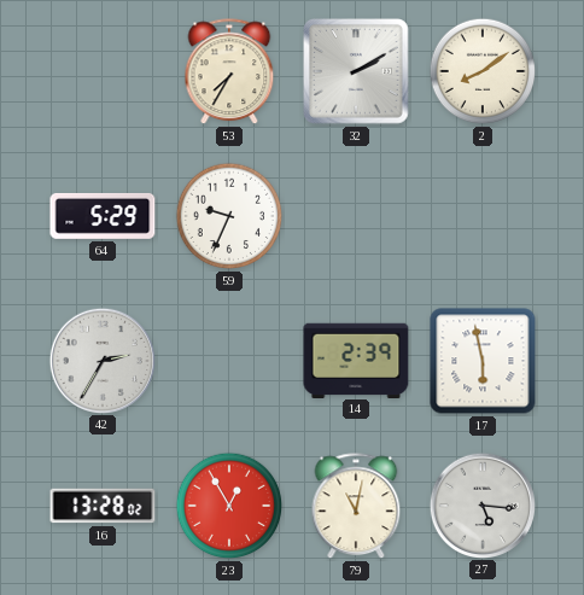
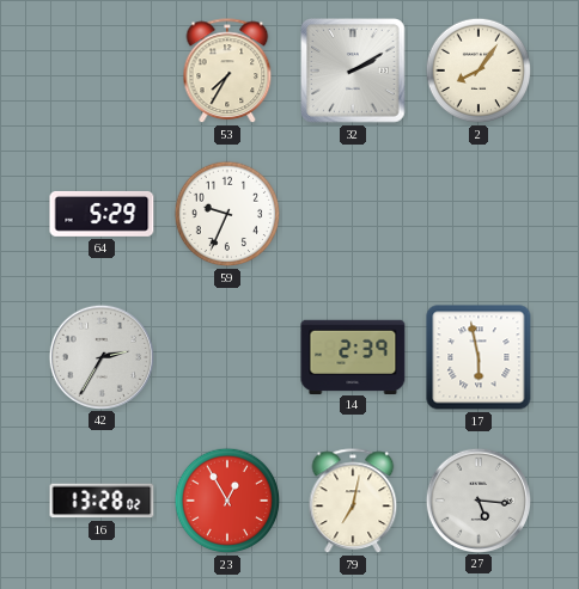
2: 8:09 -> 8:06
79: 11:02 -> 7:02
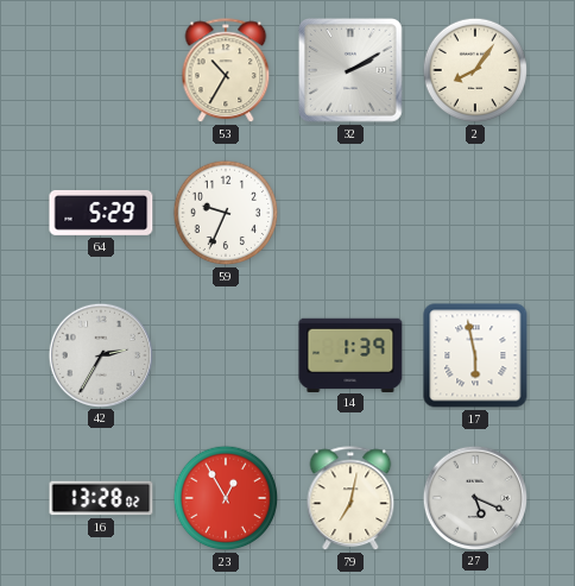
53: 7:35 -> 10:35
14: 2:39 -> 1:39
27: 5:16 -> 5:19
